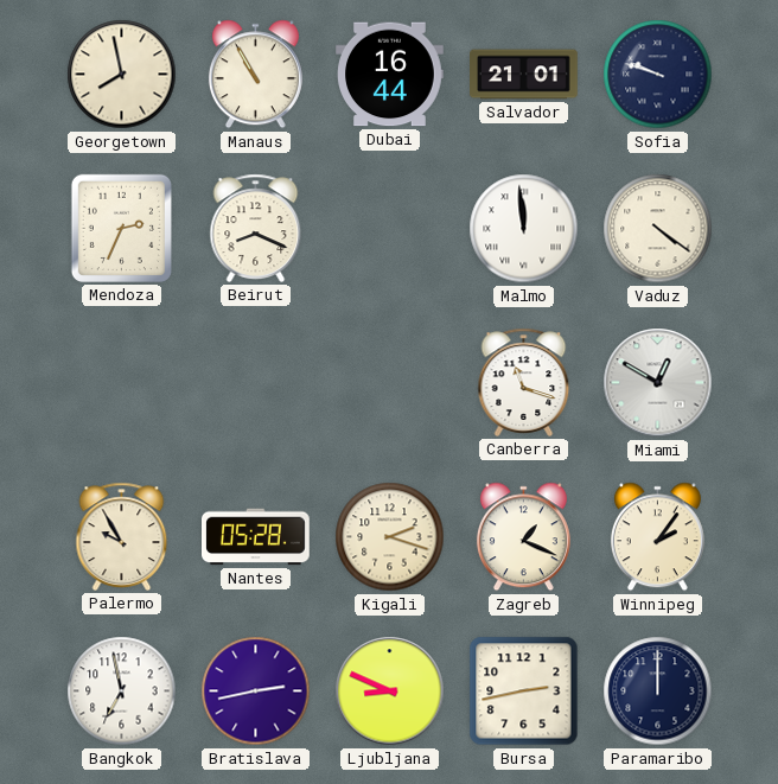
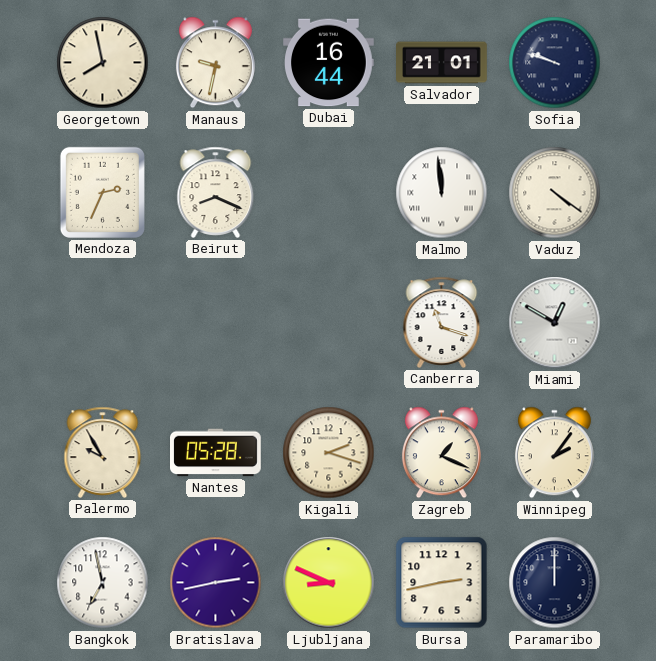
Manaus: 10:55 -> 9:32
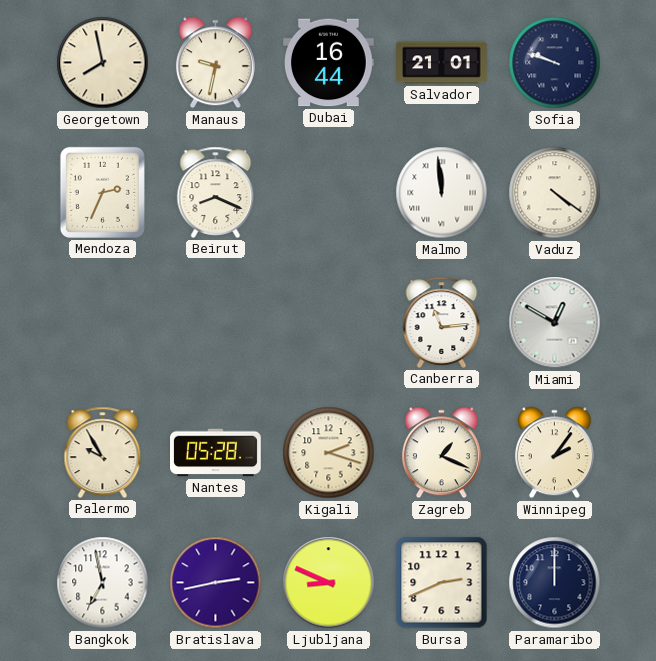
Canberra: 11:18 -> 11:14
Bursa: 2:43 -> 2:41
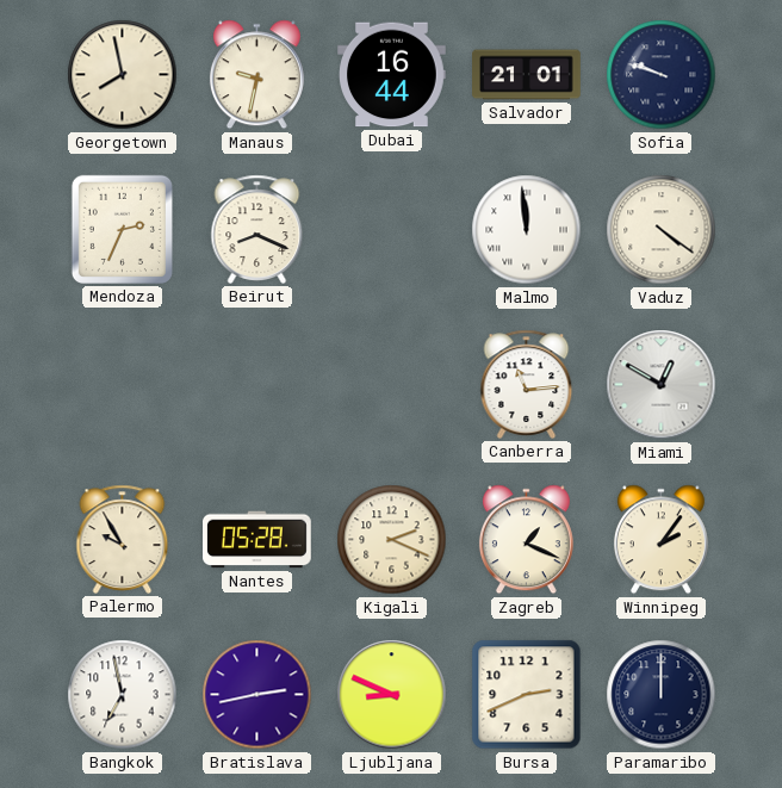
Kigali: 2:18 -> 2:19
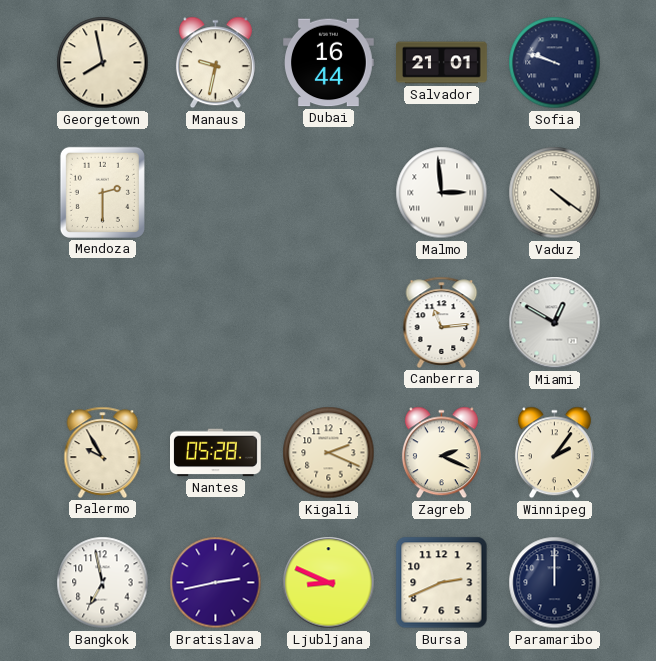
Mendoza: 2:34 -> 2:30
Beirut: 8:19 -> none
Malmo: 11:59 -> 2:59
Zagreb: 1:19 -> 2:19
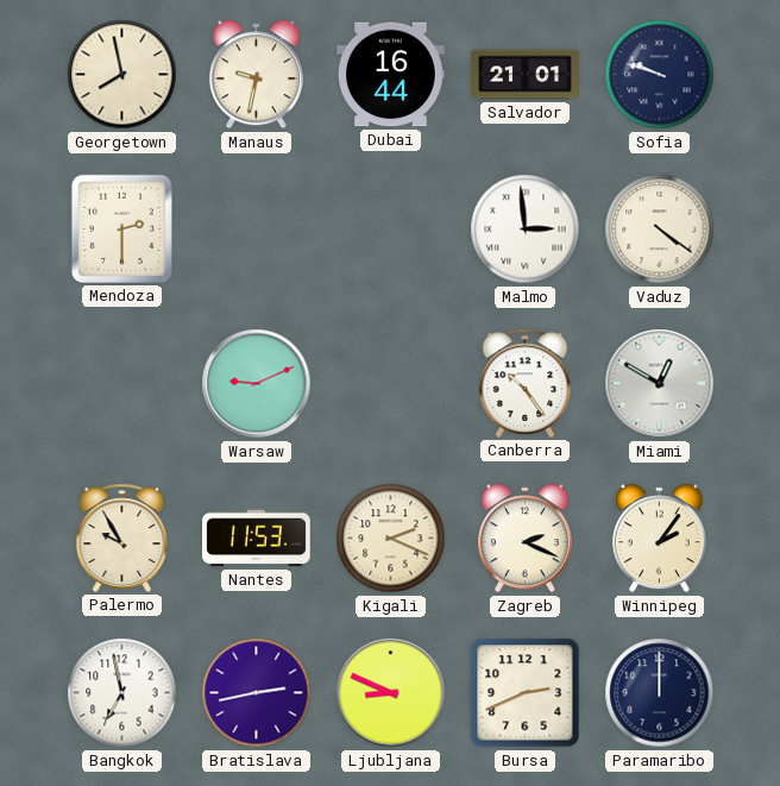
Warsaw: none -> 9:11
Canberra: 11:14 -> 10:24
Nantes: 05:28 -> 11:53
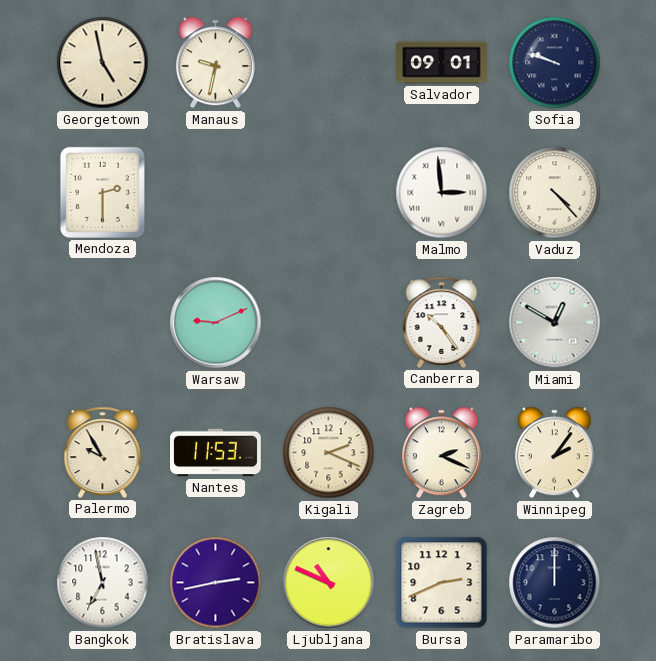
Georgetown: 7:58 -> 4:58
Dubai: 16:44 -> none
Salvador: 21:01 -> 09:01
Vaduz: 4:21 -> 4:23
Ljubljana: 8:49 -> 10:49
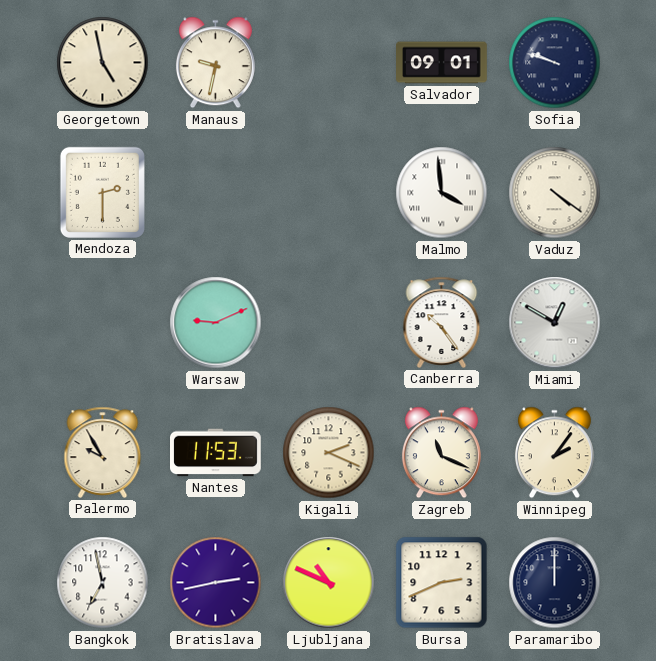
Malmo: 2:59 -> 3:59
Vaduz: 4:23 -> 4:21
Zagreb: 2:19 -> 11:19
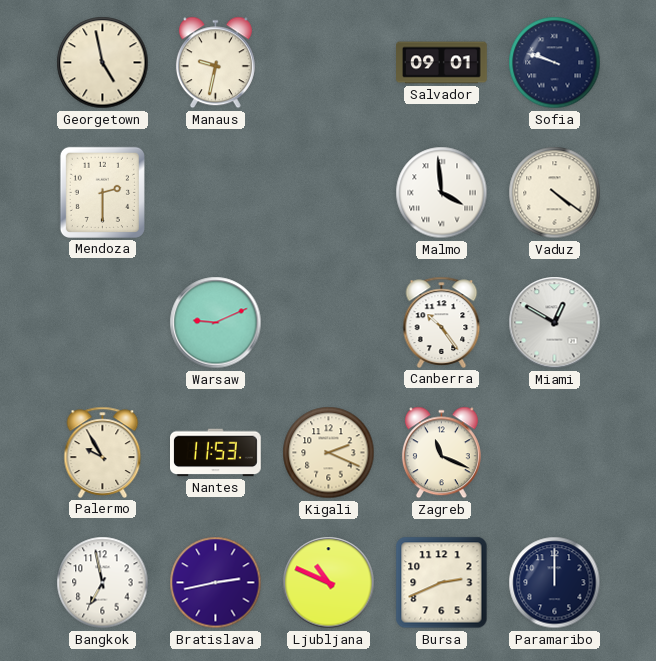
Winnipeg: 2:06 -> none
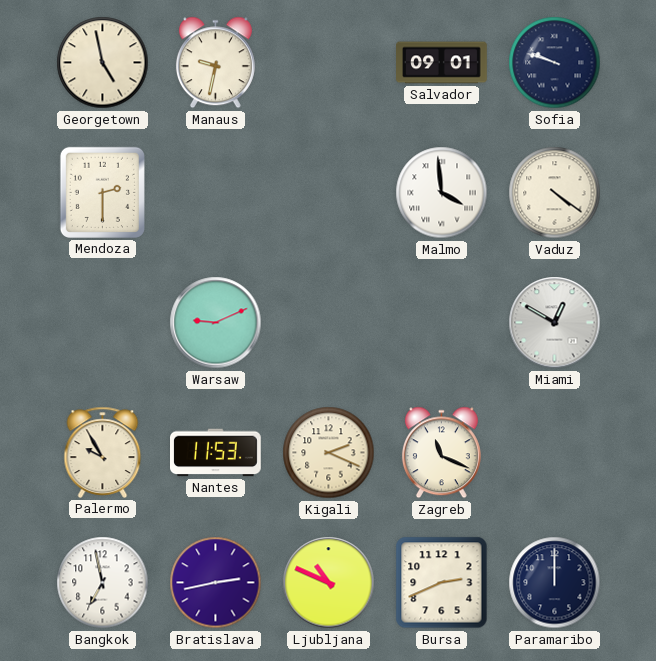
Canberra: 10:24 -> none
